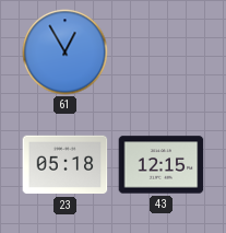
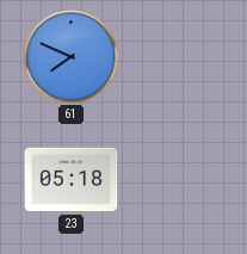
61: 12:55 -> 7:49
43: 12:15 -> none
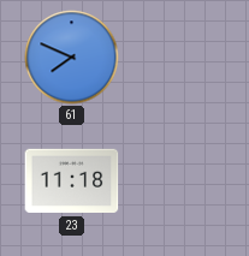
23: 05:18 -> 11:18
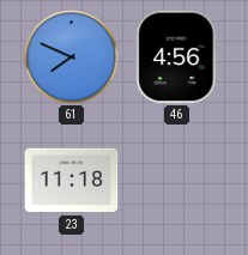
46: none -> 4:56
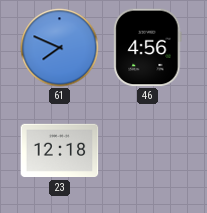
23: 11:18 -> 12:18
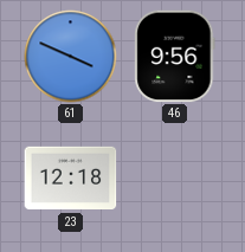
61: 7:49 -> 3:49
46: 4:56 -> 9:56
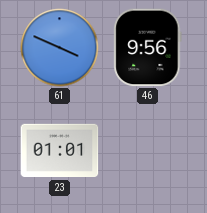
23: 12:18 -> 01:01
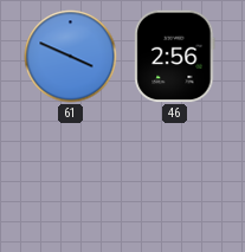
46: 9:56 -> 2:56
23: 01:01 -> none
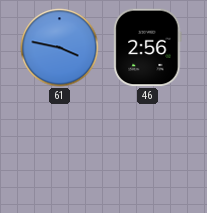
61: 3:49 -> 3:47
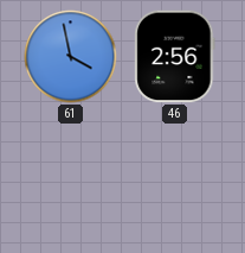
61: 3:47 -> 3:58
